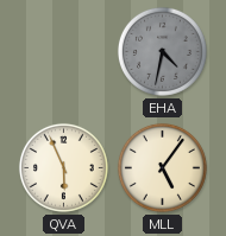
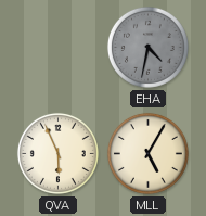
MLL: 5:06 -> 5:05
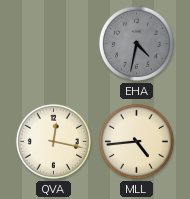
QVA: 5:56 -> 12:17
MLL: 5:05 -> 4:44
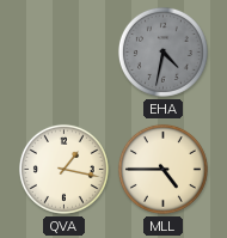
QVA: 12:17 -> 1:17
MLL: 4:44 -> 4:45
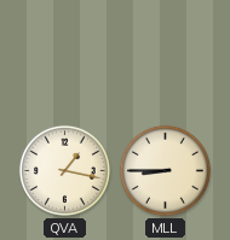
EHA: 4:32 -> none
MLL: 4:45 -> 8:45
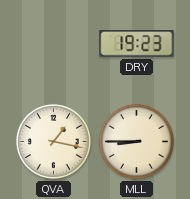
DRY: none -> 19:23
